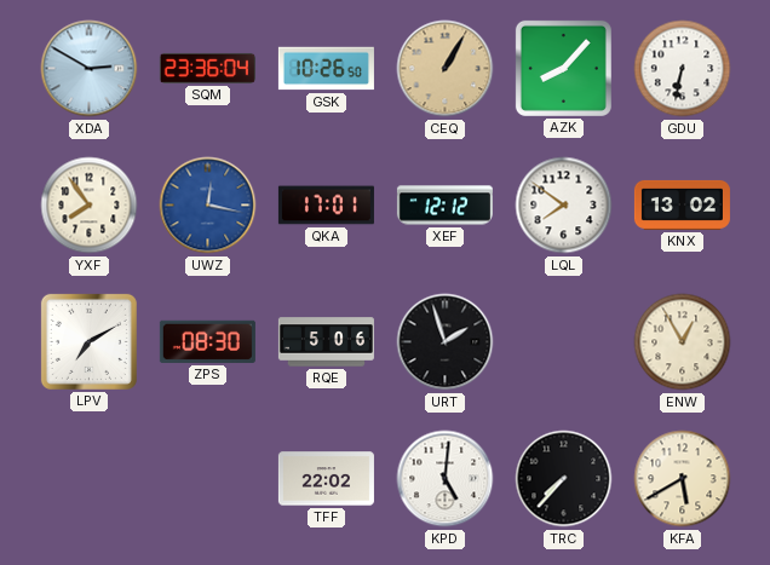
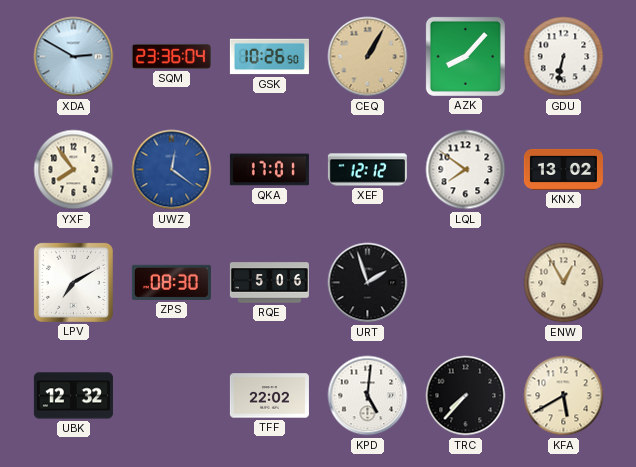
UWZ: 12:17 -> 12:21
UBK: none -> 12:32
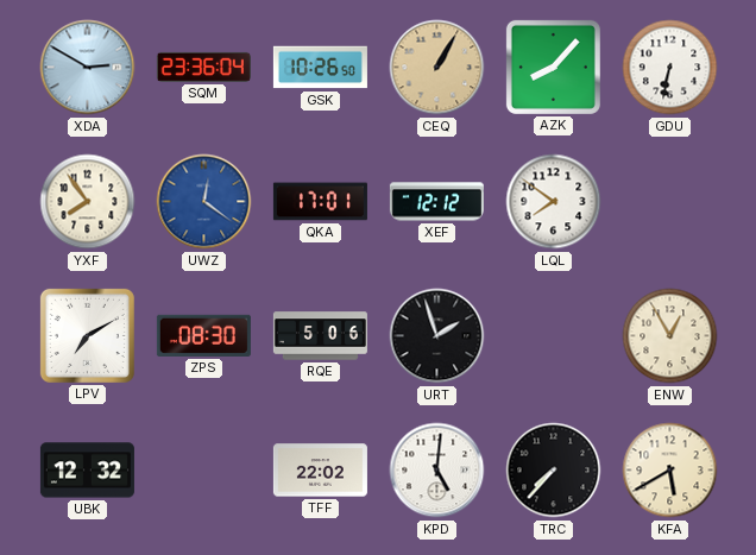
KNX: 13:02 -> none
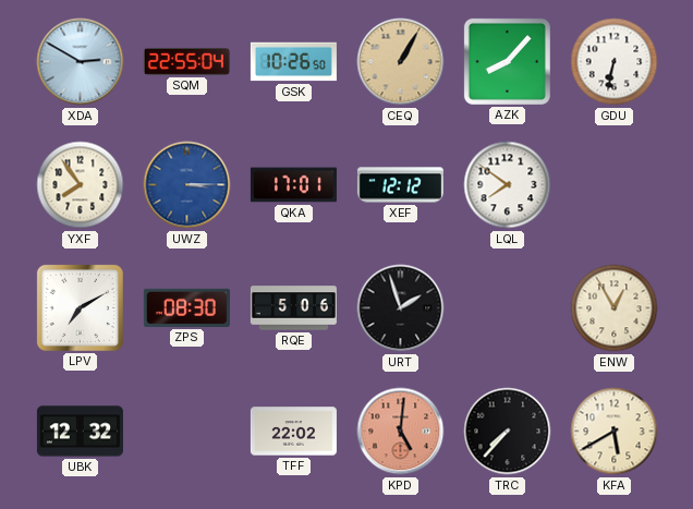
SQM: 23:36 -> 22:55
UWZ: 12:21 -> 3:15
KPD dial: white -> salmon
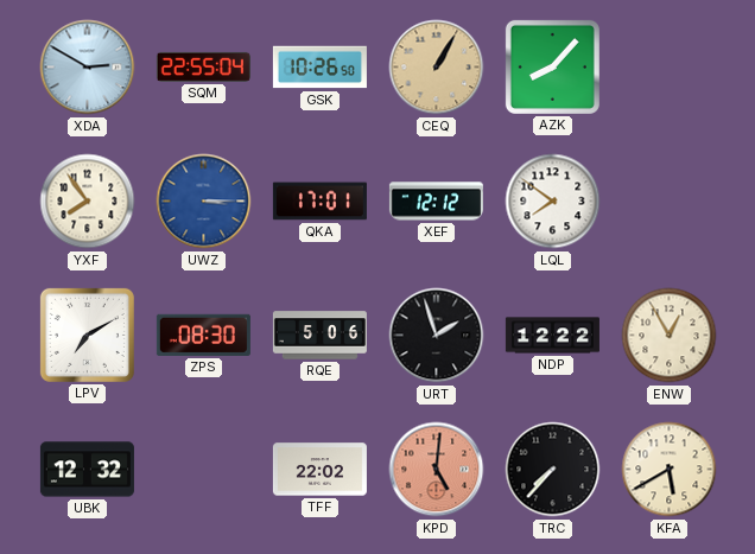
GDU: 6:32 -> none
NDP: none -> 12:22
